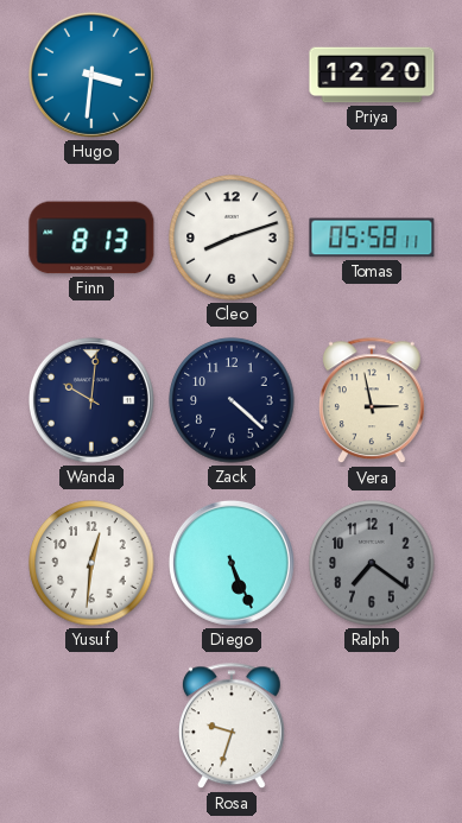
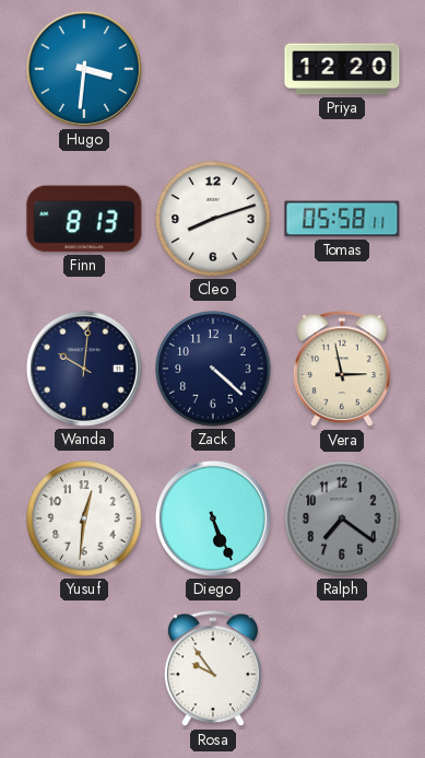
Rosa: 9:33 -> 9:54
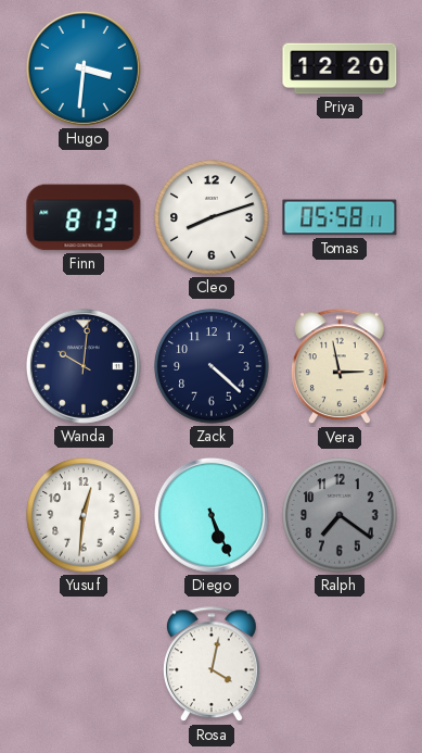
Rosa: 9:54 -> 4:02
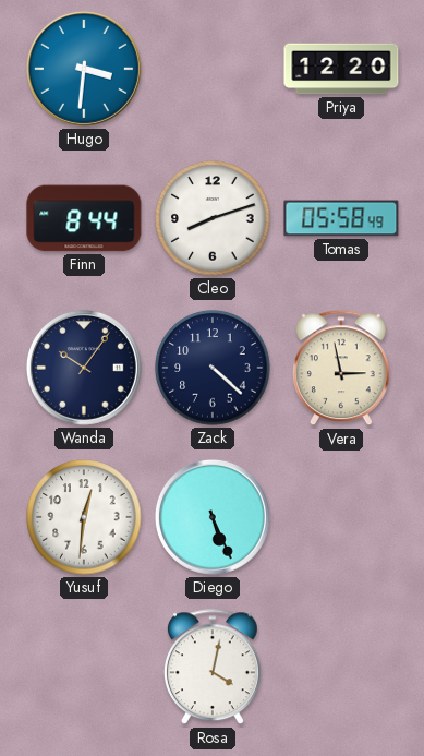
Finn: 8:13 -> 8:44
Tomas: 05:58:11 -> 05:58:49
Wanda: 10:01 -> 10:06
Ralph: 7:21 -> none
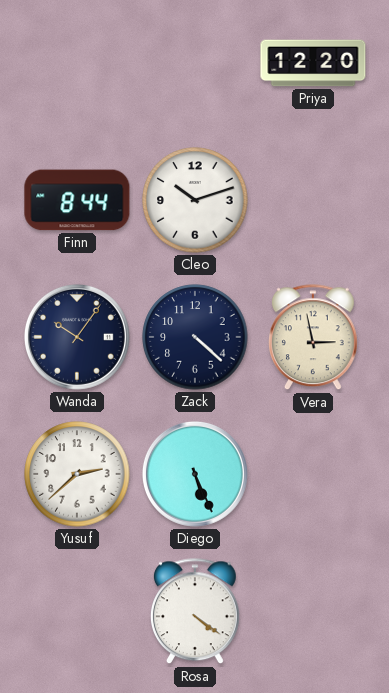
Hugo: 3:31 -> none
Cleo: 8:12 -> 10:12
Tomas: 05:58 -> none
Yusuf: 12:31 -> 2:38
Rosa: 4:02 -> 4:21
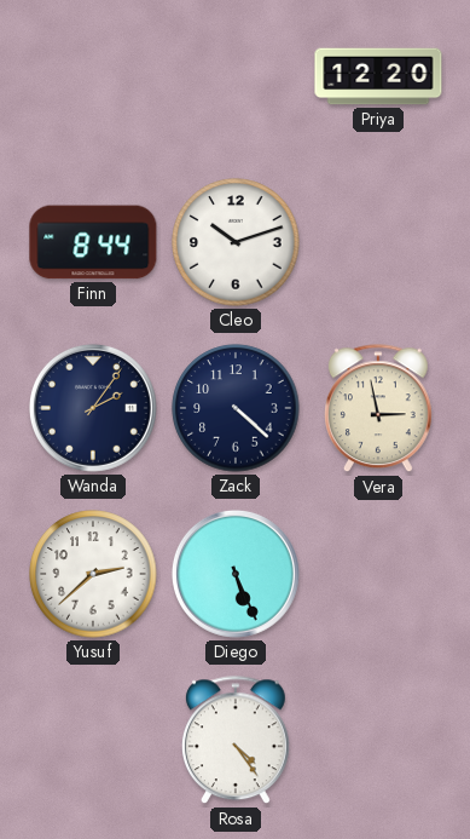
Wanda: 10:06 -> 2:06
Rosa: 4:21 -> 4:24
